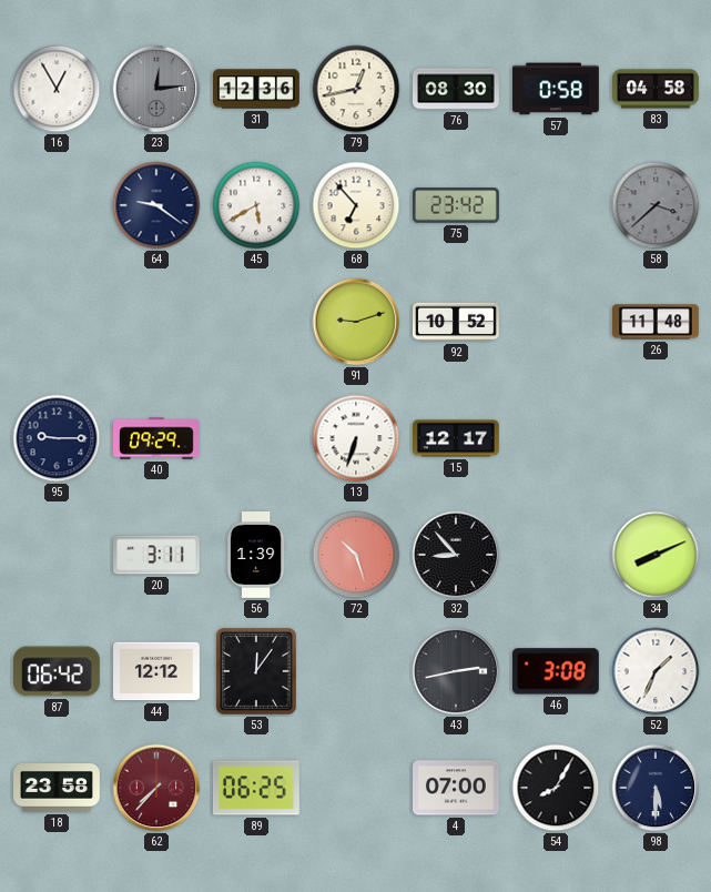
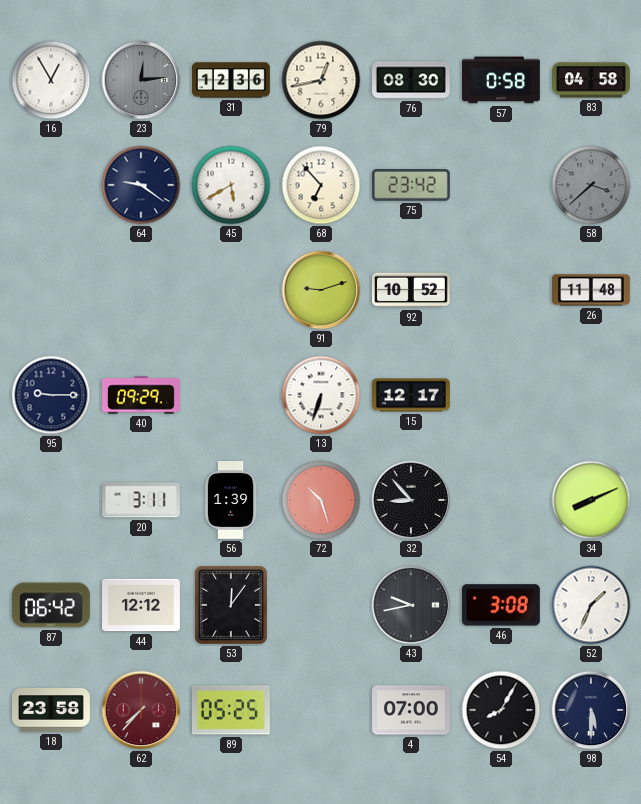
43: 2:43 -> 9:43
89: 06:25 -> 05:25
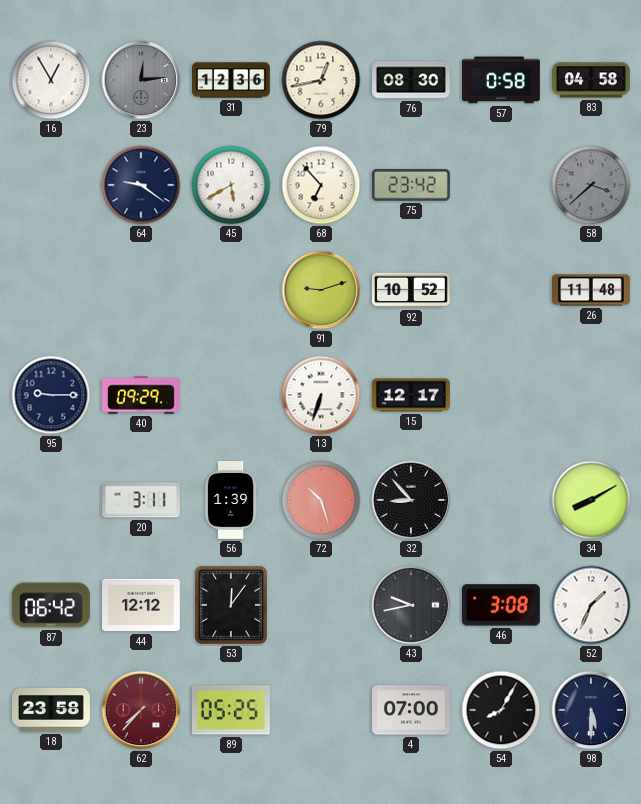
34: 8:11 -> 8:10
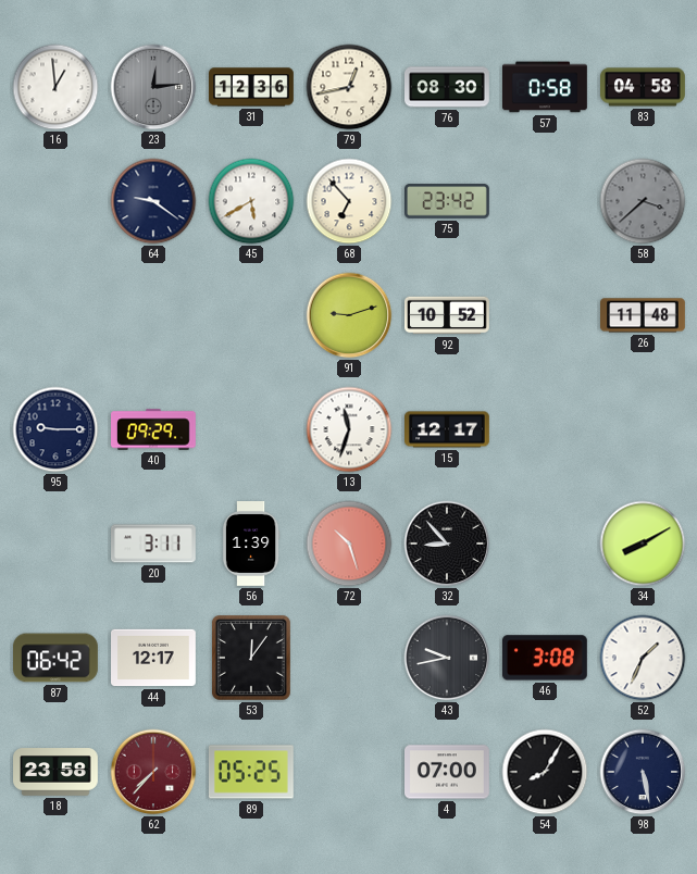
16: 12:55 -> 12:59
13: 6:33 -> 11:33
44: 12:12 -> 12:17
98: 5:30 -> 5:28
